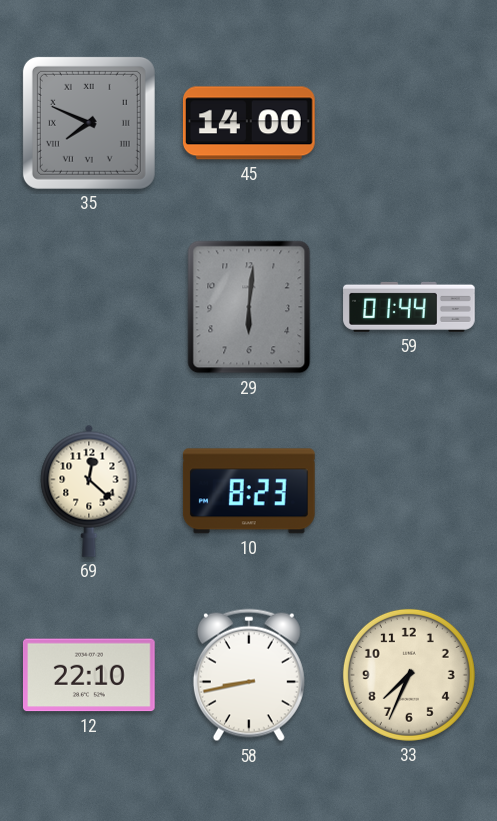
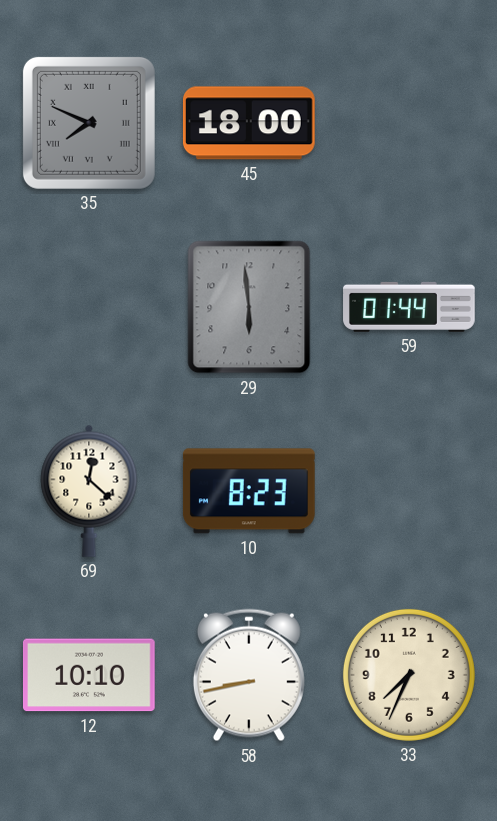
45: 14:00 -> 18:00
29: 6:01 -> 5:59
12: 22:10 -> 10:10
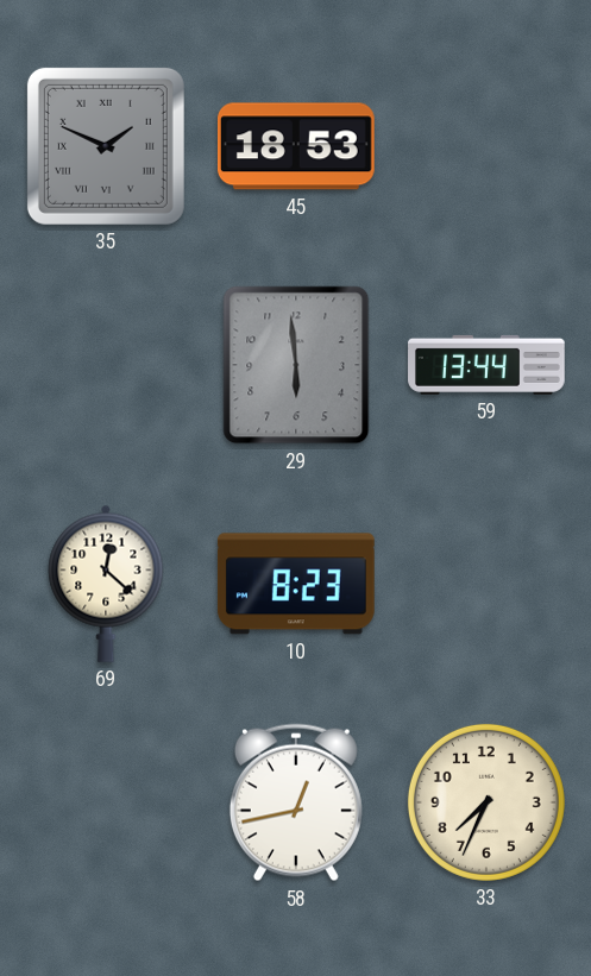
35: 7:49 -> 1:49
45: 18:00 -> 18:53
59: 01:44 -> 13:44
12: 10:10 -> none
58: 8:43 -> 12:43
